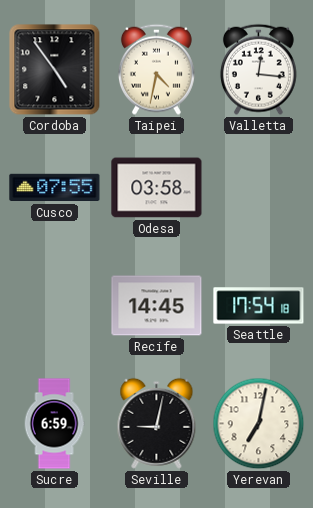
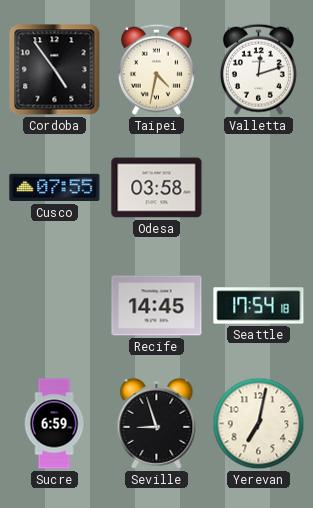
Valletta: 12:16 -> 12:12
Seville: 9:02 -> 8:57
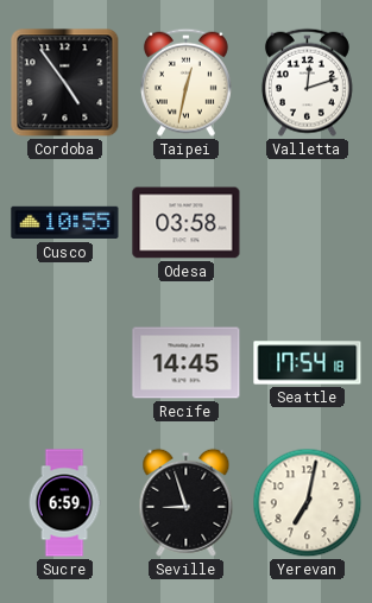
Taipei: 4:32 -> 12:32
Cusco: 07:55 -> 10:55
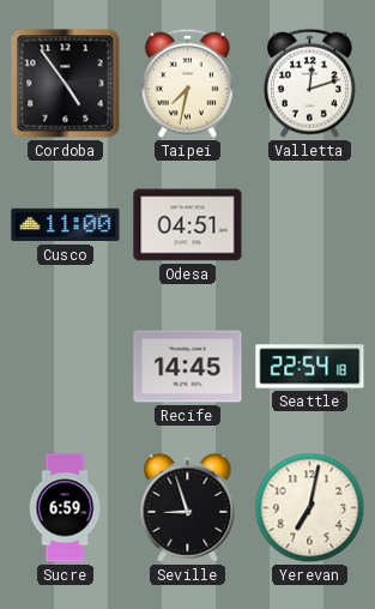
Taipei: 12:32 -> 7:32
Cusco: 10:55 -> 11:00
Odesa: 03:58 -> 04:51
Seattle: 17:54 -> 22:54
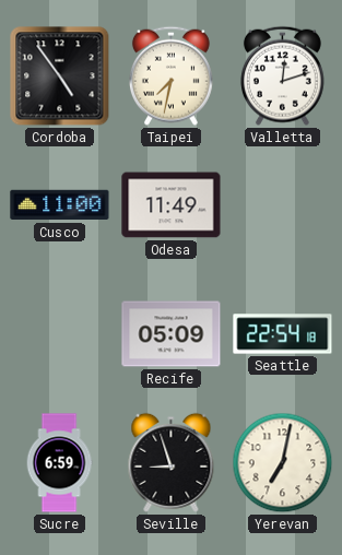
Odesa: 04:51 -> 11:49
Recife: 14:45 -> 05:09
